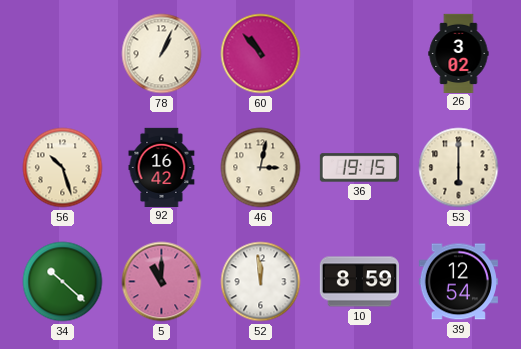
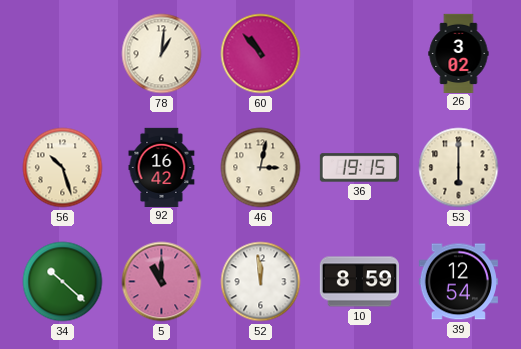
78: 1:04 -> 1:01
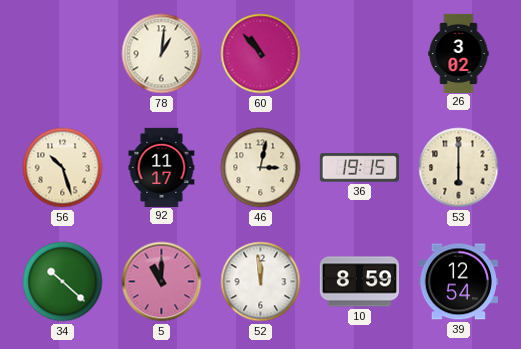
92: 16:42 -> 11:17
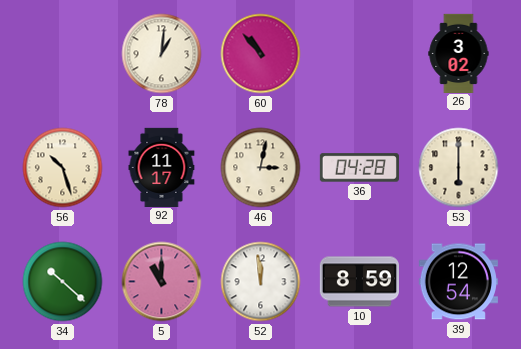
36: 19:15 -> 04:28
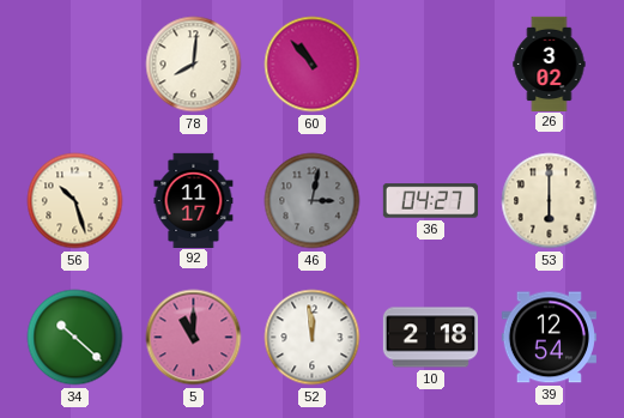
78: 1:01 -> 8:01
46 dial: cream -> grey
36: 04:28 -> 04:27
10: 8:59 -> 2:18
